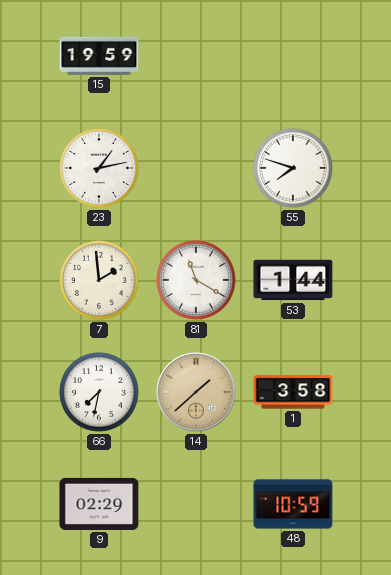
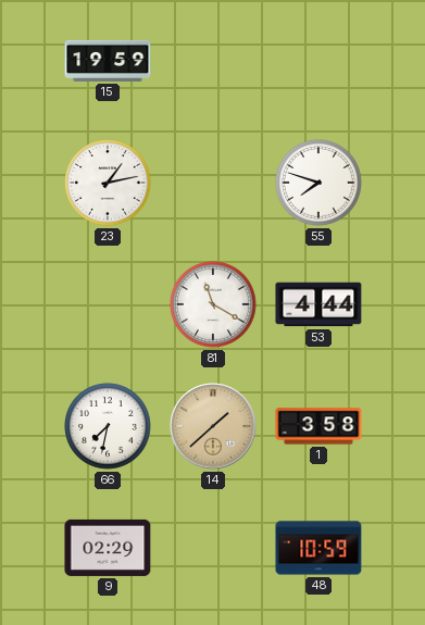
7: 1:59 -> none
53: 1:44 -> 4:44
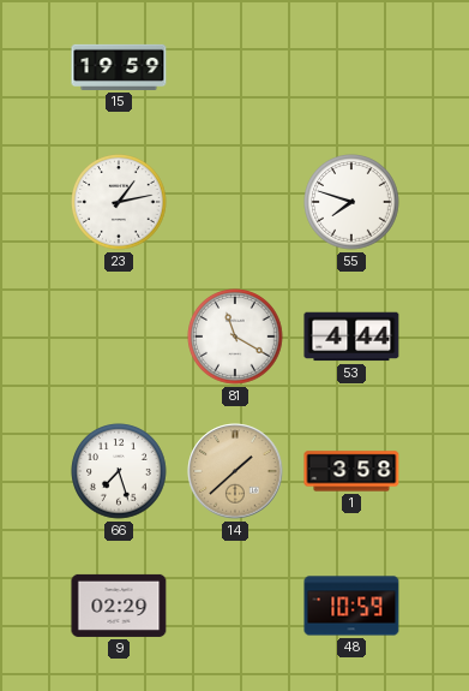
66: 7:32 -> 7:27
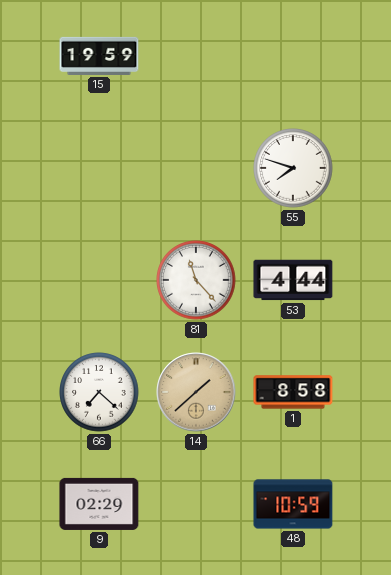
23: 1:13 -> none
81: 11:20 -> 11:23
66: 7:27 -> 7:22
1: 3:58 -> 8:58
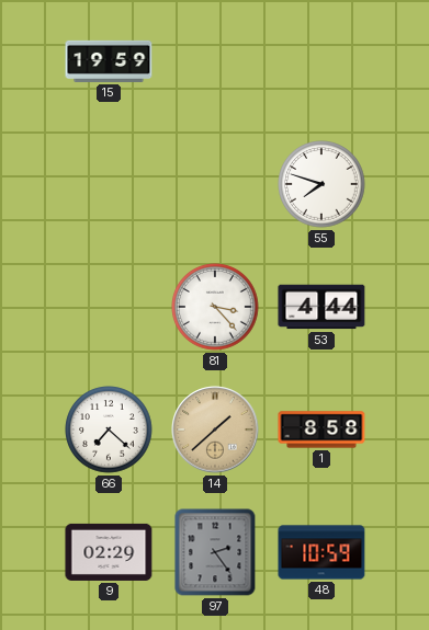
81: 11:23 -> 3:23
97: none -> 2:24
